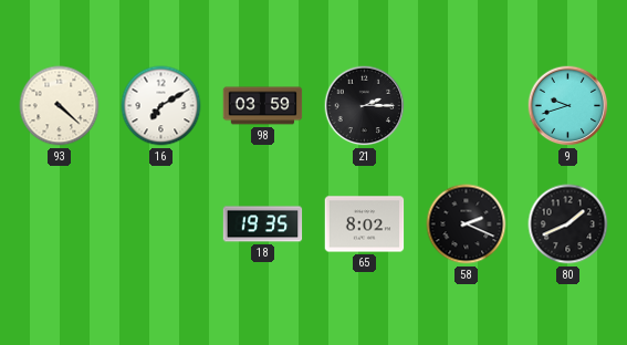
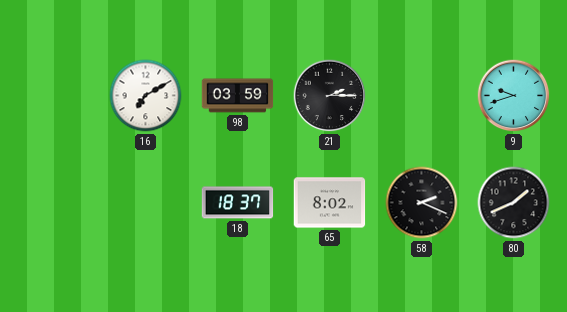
93: 4:22 -> none
18: 19:35 -> 18:37
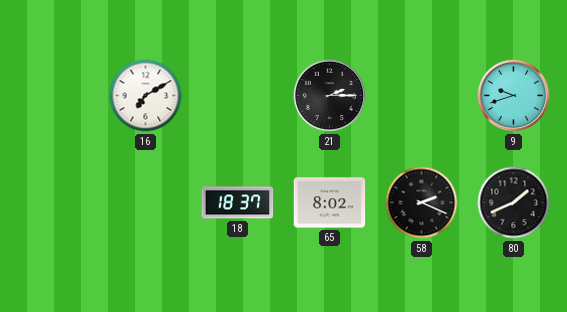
98: 03:59 -> none
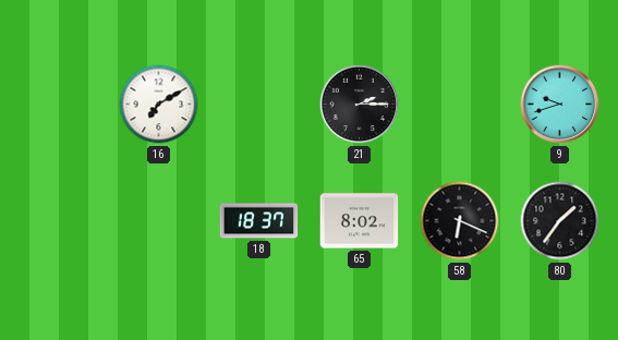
58: 2:19 -> 6:19
80: 1:41 -> 1:36
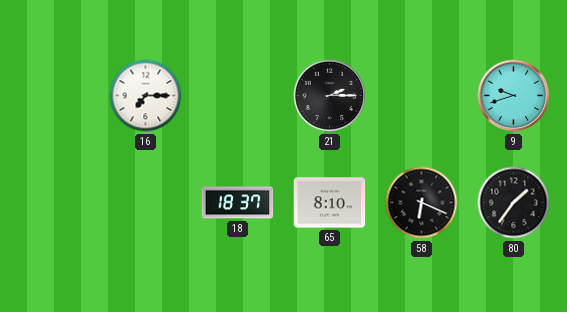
16: 7:10 -> 7:15
65: 8:02 -> 8:10
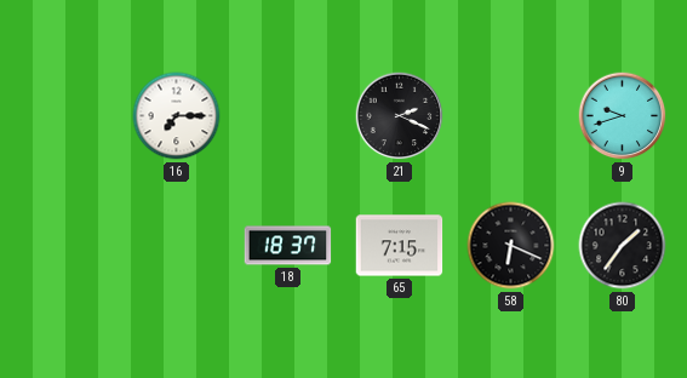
21: 2:15 -> 2:19
65: 8:10 -> 7:15
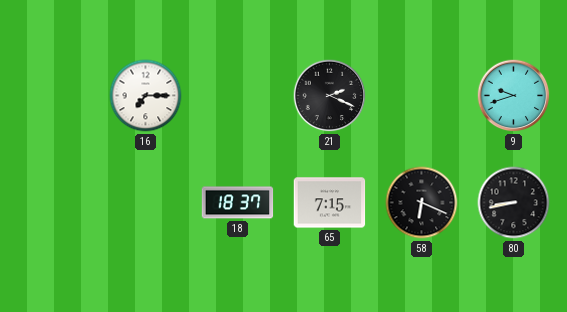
80: 1:36 -> 8:43
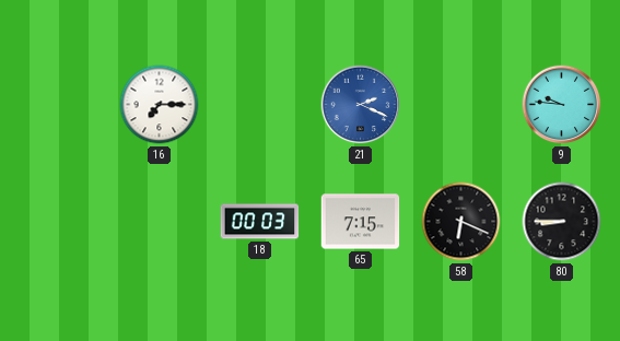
21 dial: black -> blue
9: 9:42 -> 9:46
18: 18:37 -> 00:03
80: 8:43 -> 8:45
